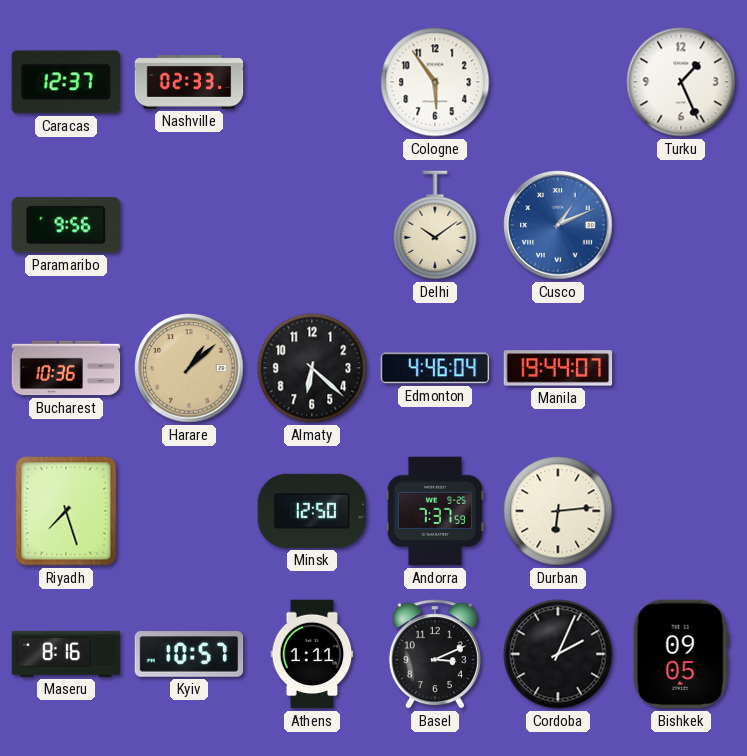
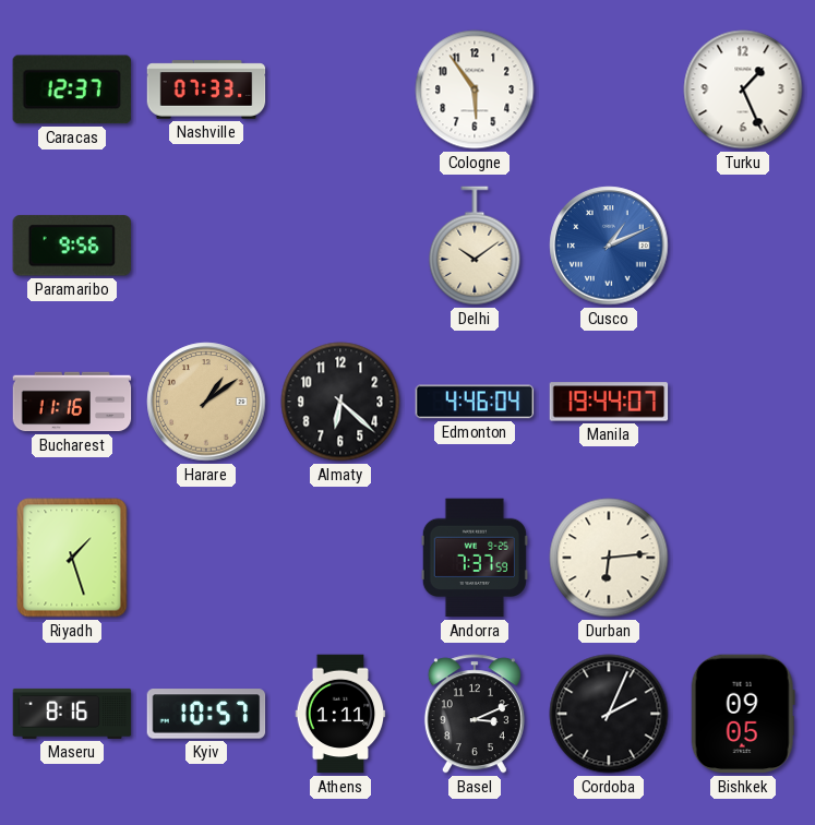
Nashville: 02:33 -> 07:33
Bucharest: 10:36 -> 11:16
Harare: 1:08 -> 1:09
Riyadh: 7:27 -> 1:27
Minsk: 12:50 -> none
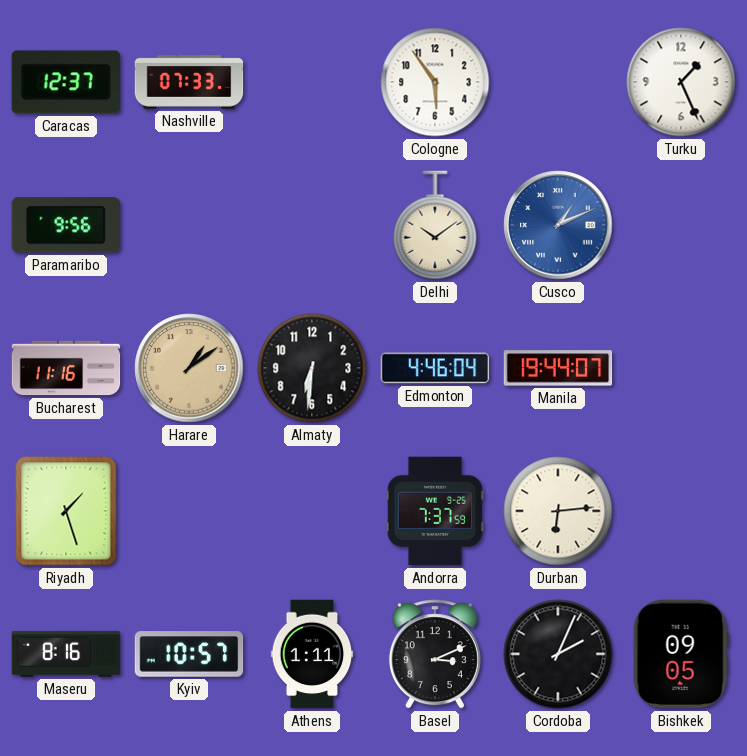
Almaty: 6:22 -> 6:31
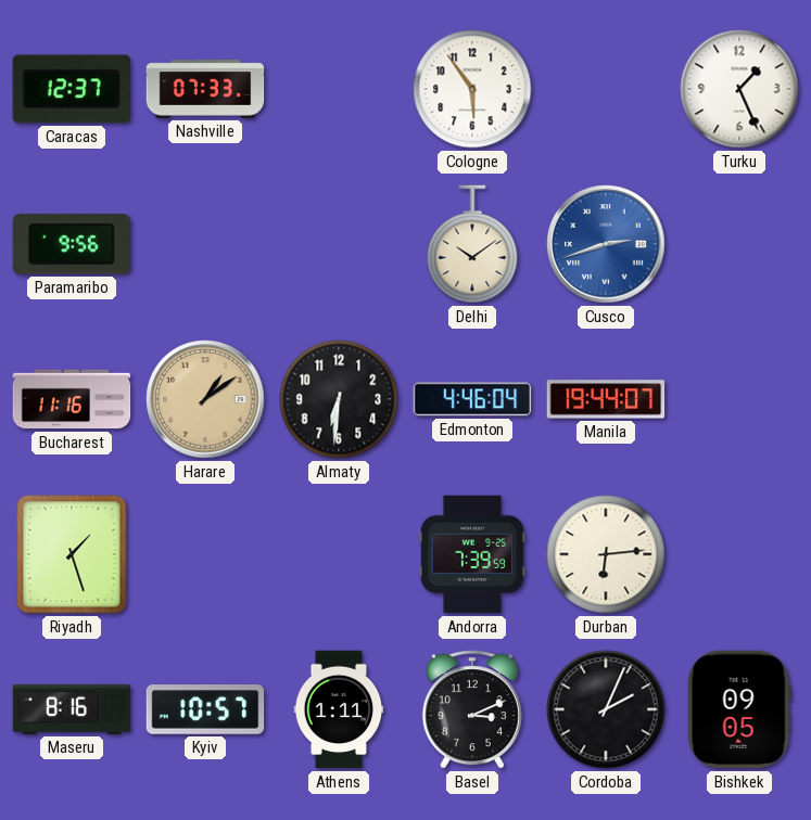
Cusco: 1:11 -> 2:42
Andorra: 7:37 -> 7:39
